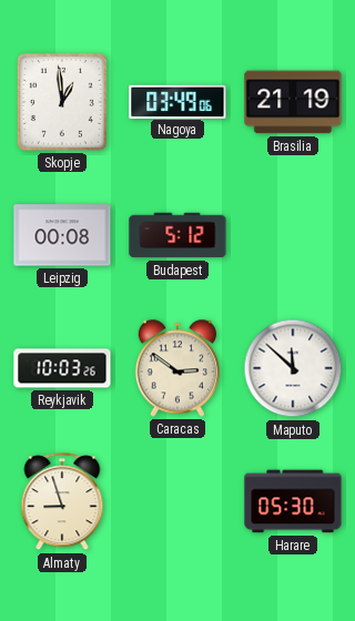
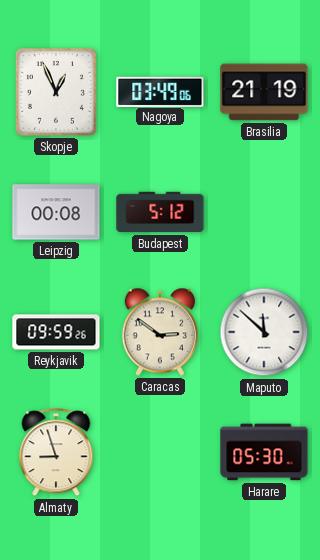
Skopje: 12:59 -> 12:56
Reykjavik: 10:03 -> 09:59
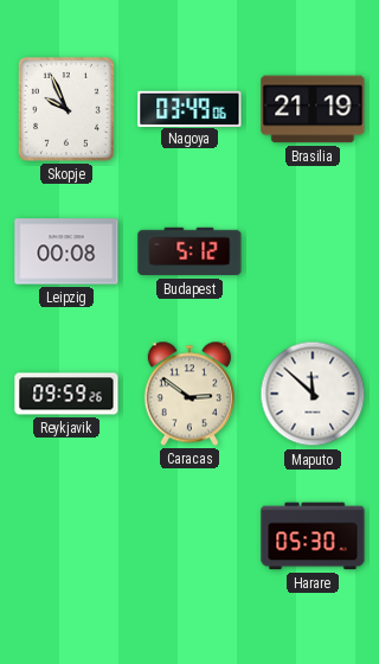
Skopje: 12:56 -> 9:56
Almaty: 8:57 -> none
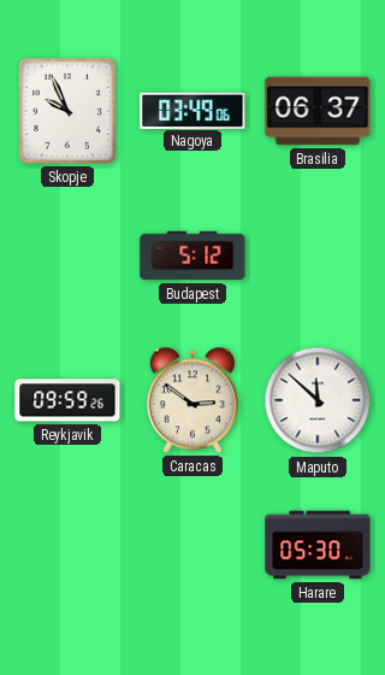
Brasilia: 21:19 -> 06:37
Leipzig: 00:08 -> none
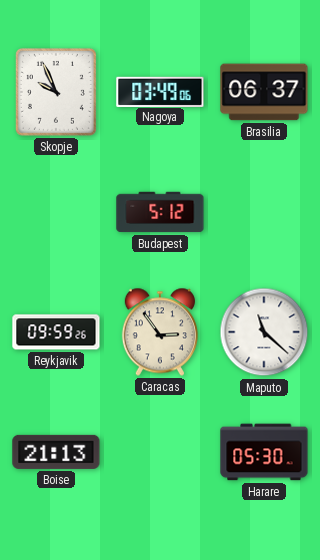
Caracas: 2:51 -> 2:54
Maputo: 11:52 -> 11:22
Boise: none -> 21:13
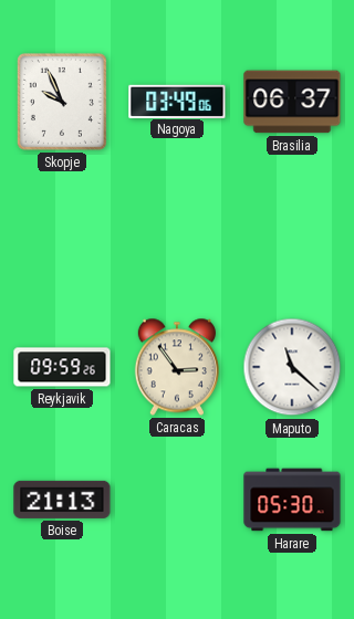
Budapest: 5:12 -> none
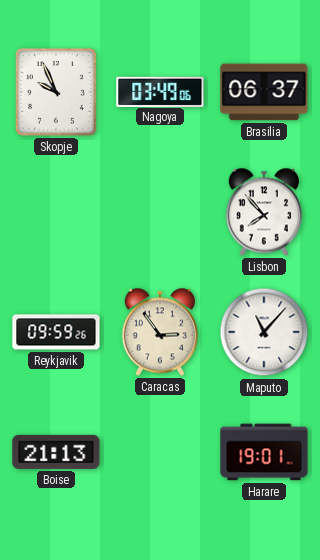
Lisbon: none -> 7:53
Maputo: 11:22 -> 11:07
Harare: 05:30 -> 19:01
